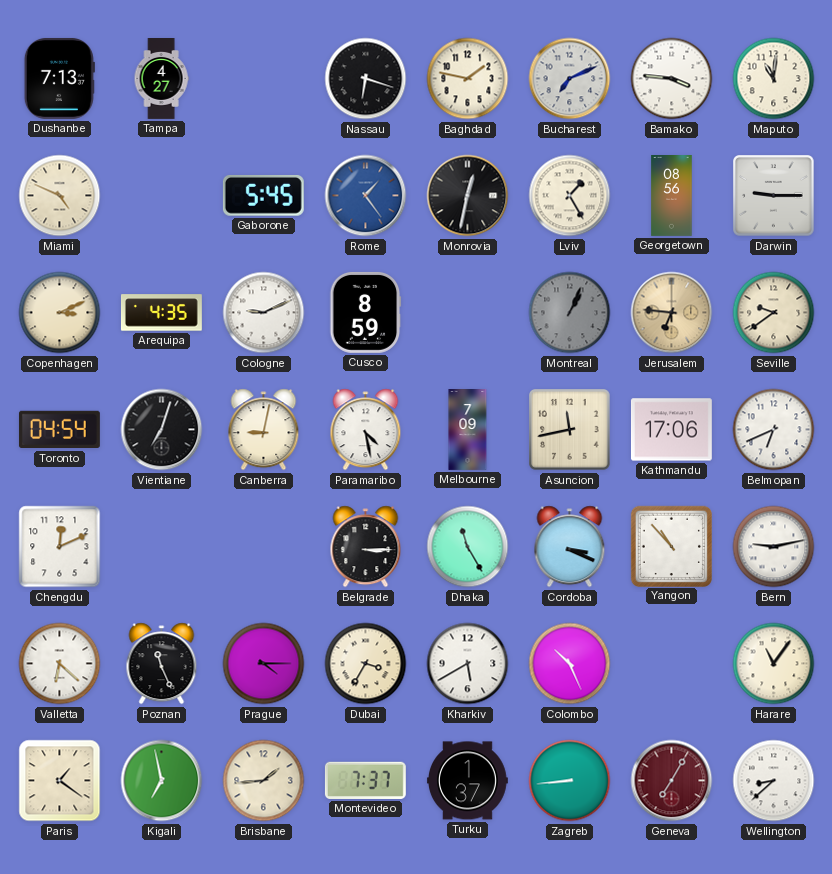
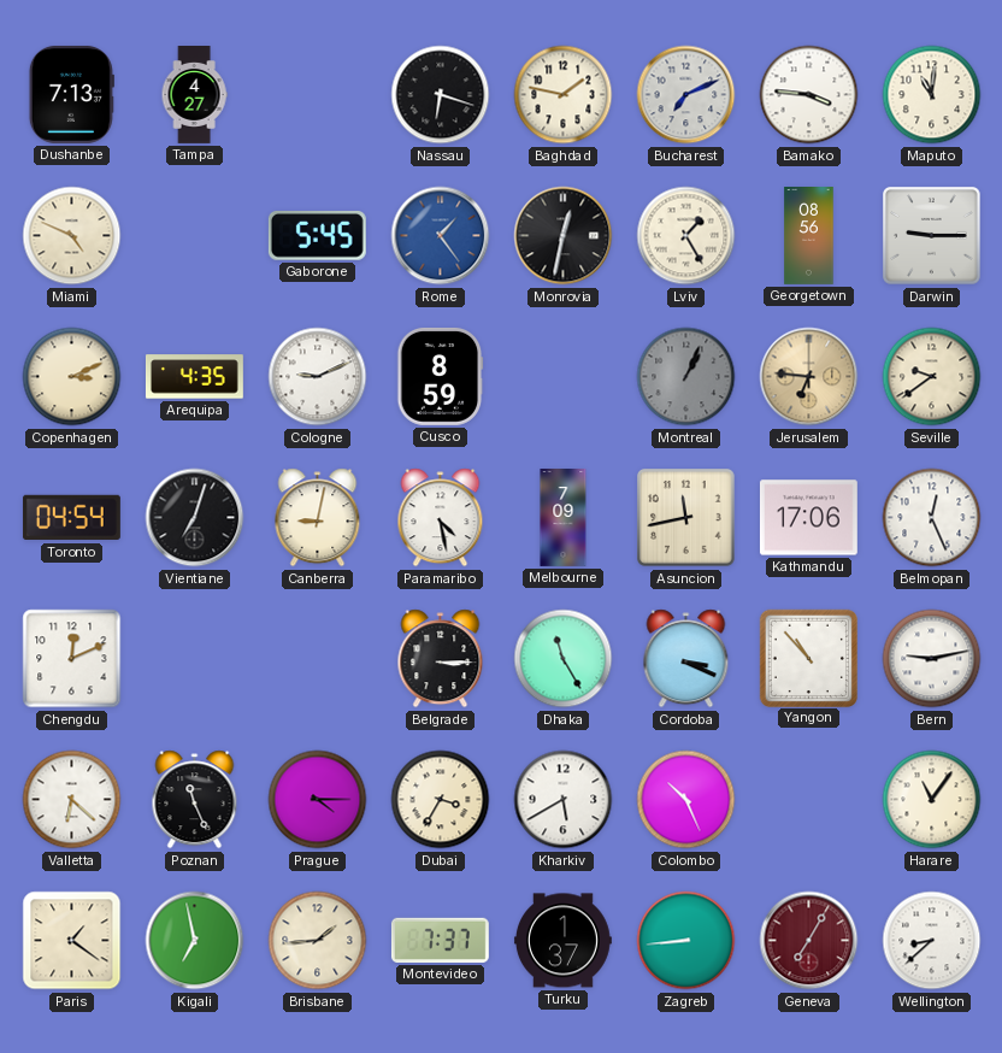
Belmopan: 6:41 -> 12:26
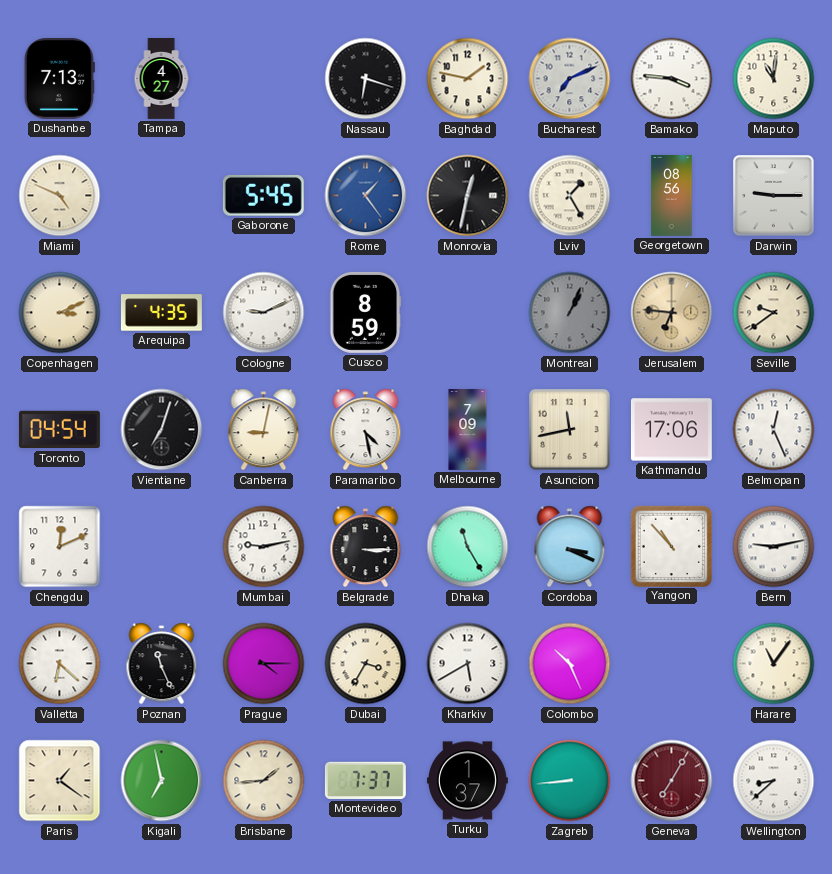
Mumbai: none -> 9:13
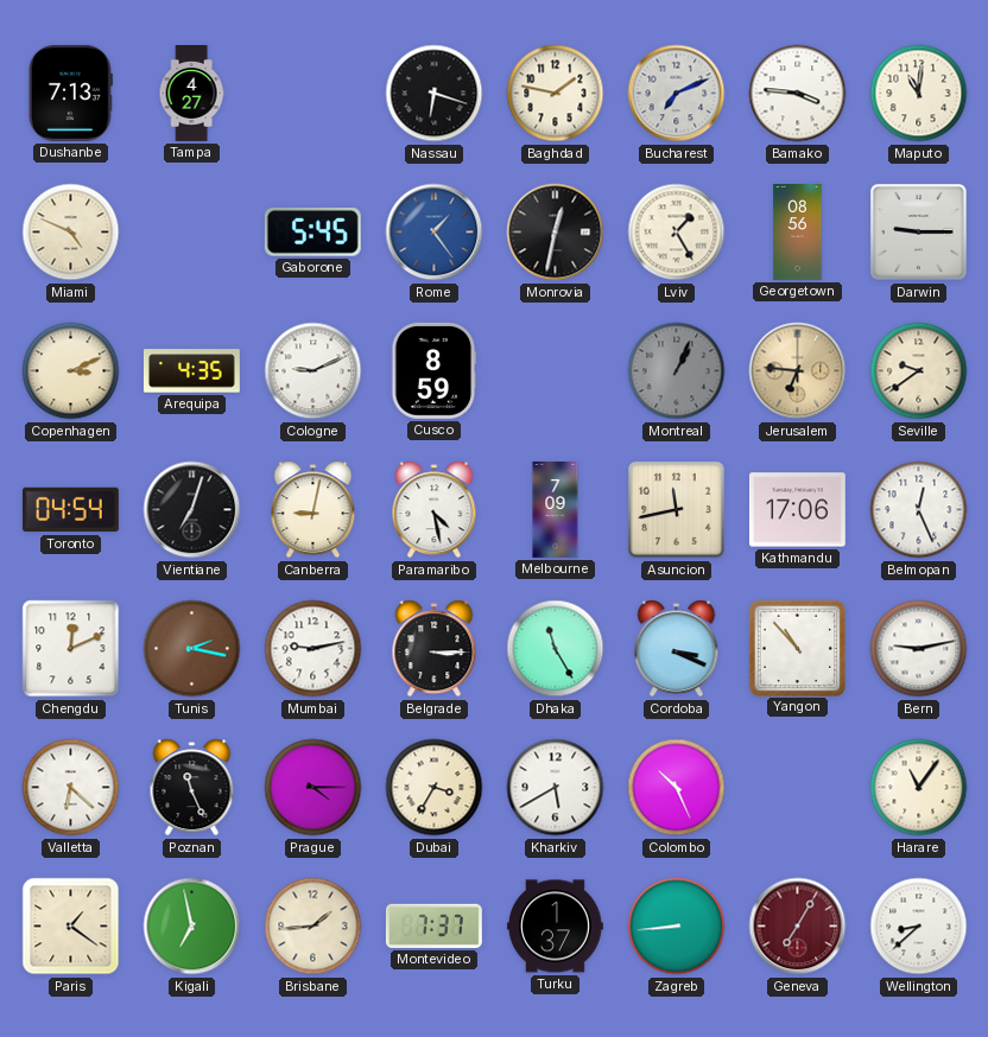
Tunis: none -> 2:17
